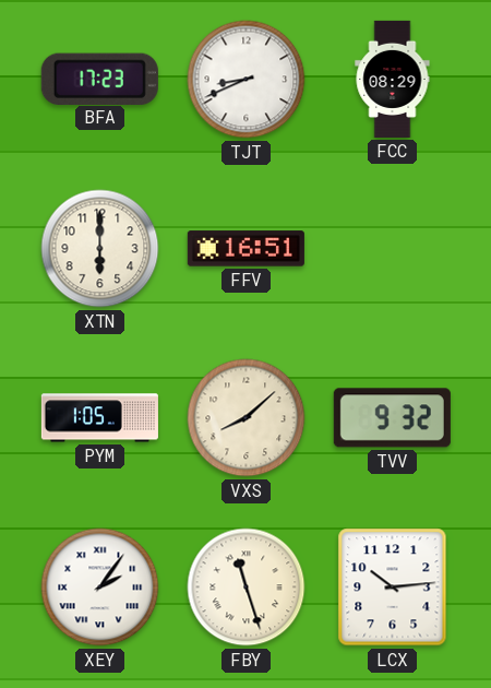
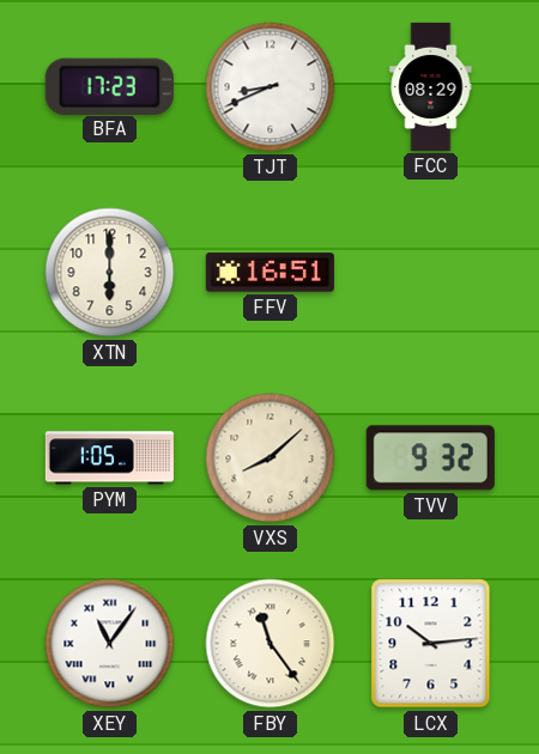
XEY: 2:06 -> 11:06
FBY: 11:27 -> 11:24
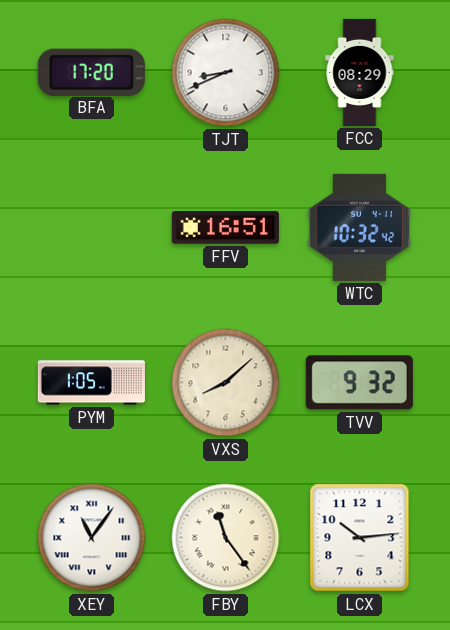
BFA: 17:23 -> 17:20
XTN: 6:00 -> none
WTC: none -> 10:32
